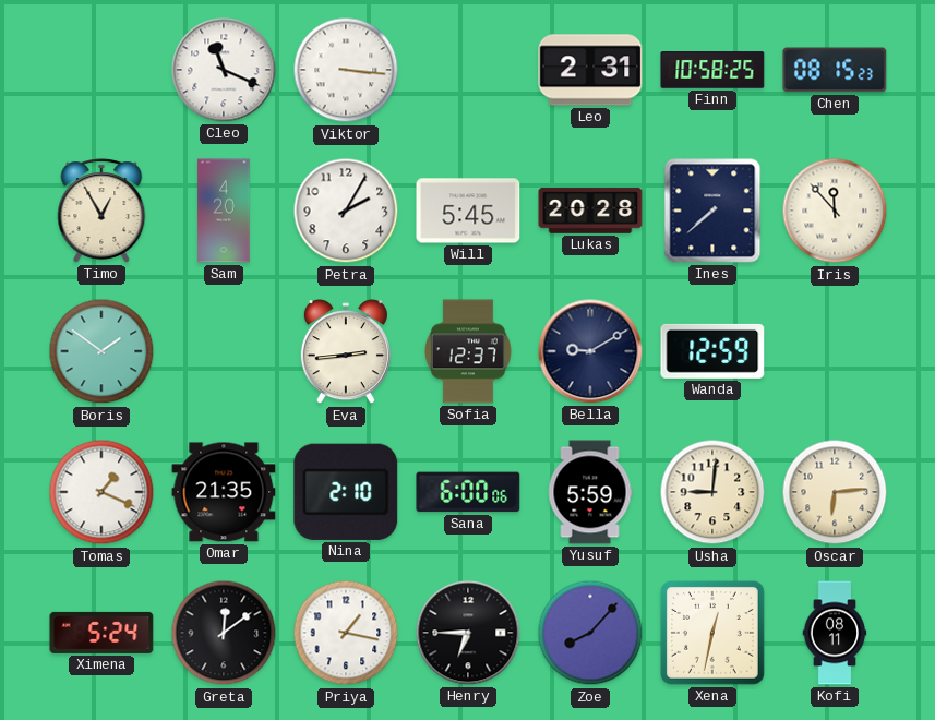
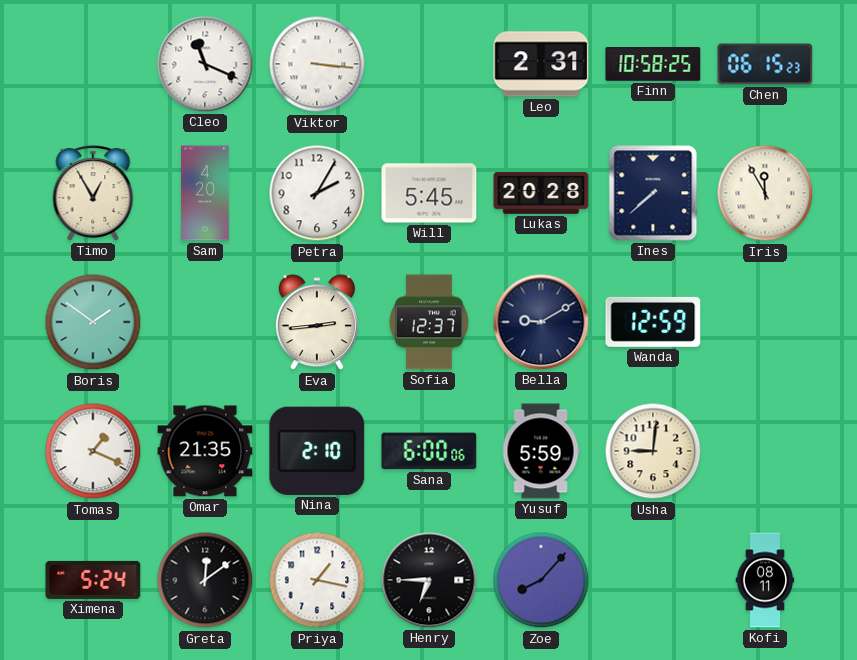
Chen: 08:15 -> 06:15
Iris: 11:53 -> 11:55
Oscar: 6:14 -> none
Xena: 12:32 -> none
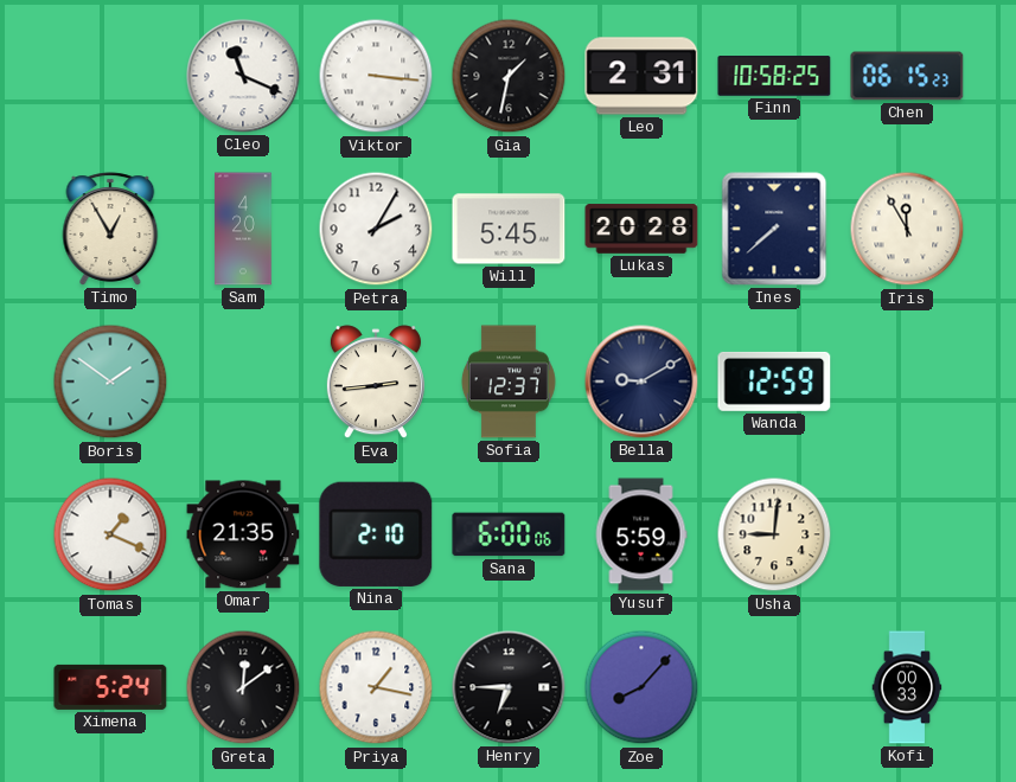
Gia: none -> 1:32
Kofi: 08:11 -> 00:33
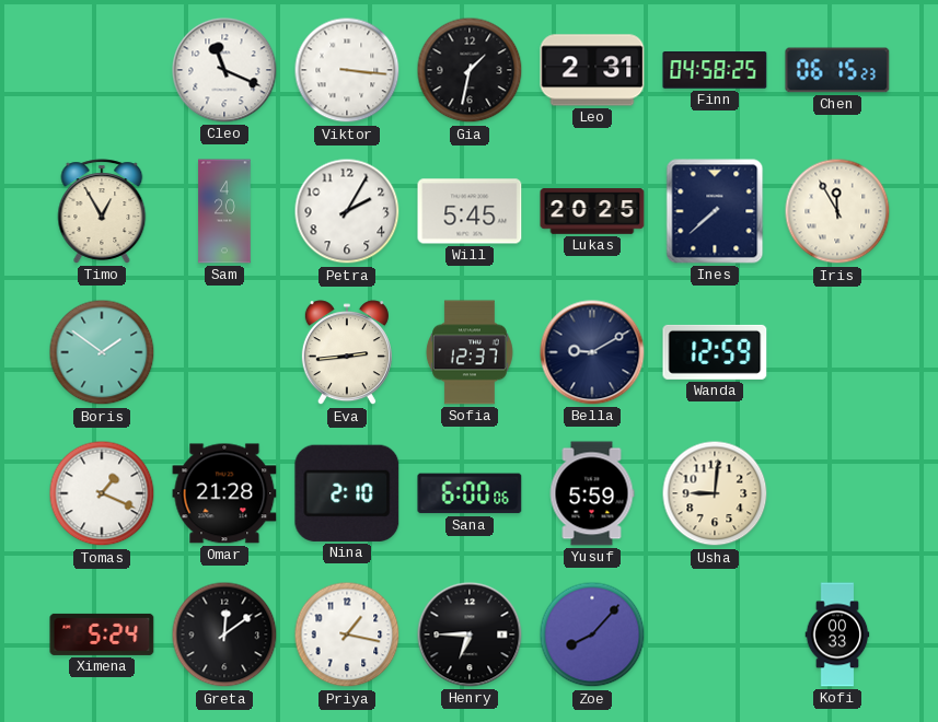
Finn: 10:58 -> 04:58
Lukas: 20:28 -> 20:25
Omar: 21:35 -> 21:28
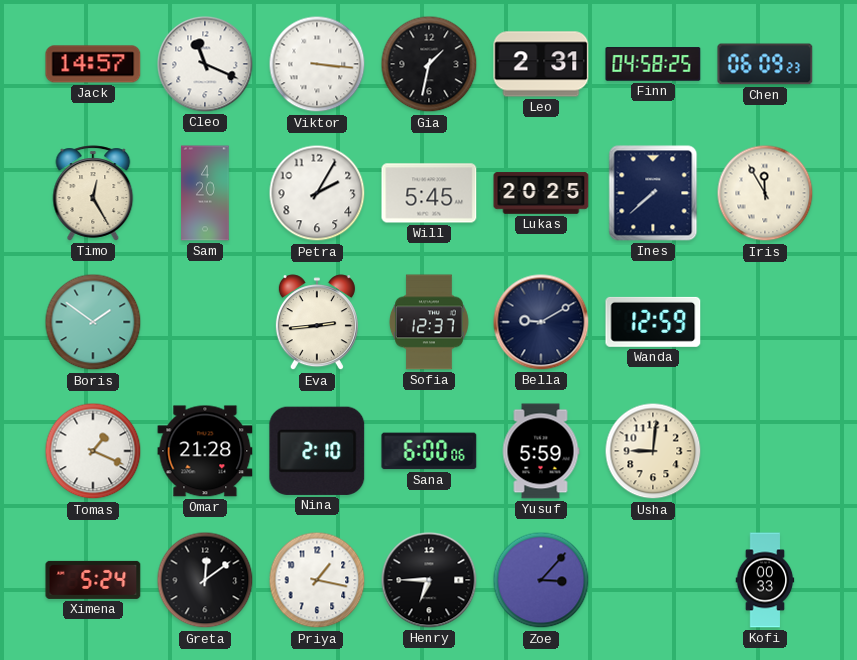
Jack: none -> 14:57
Chen: 06:15 -> 06:09
Timo: 12:55 -> 12:25
Zoe: 8:07 -> 3:07
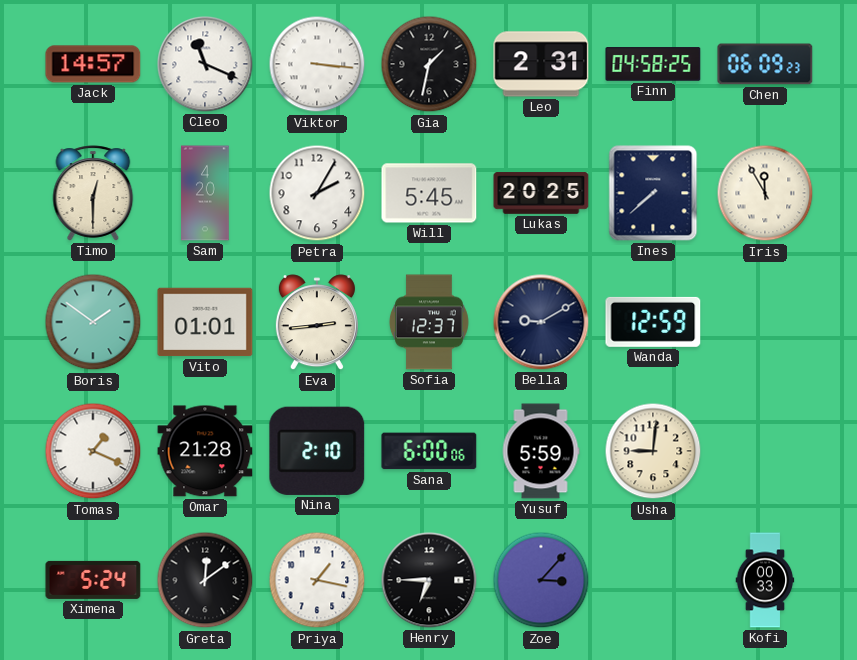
Timo: 12:25 -> 12:30
Vito: none -> 01:01
